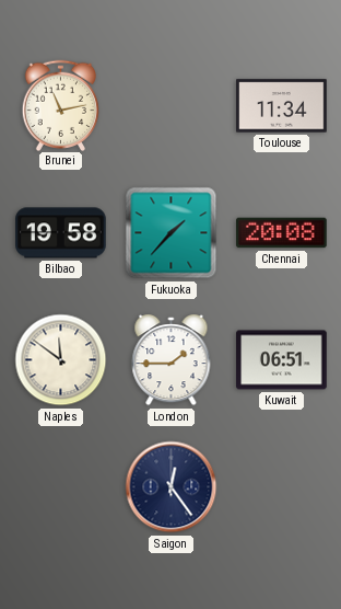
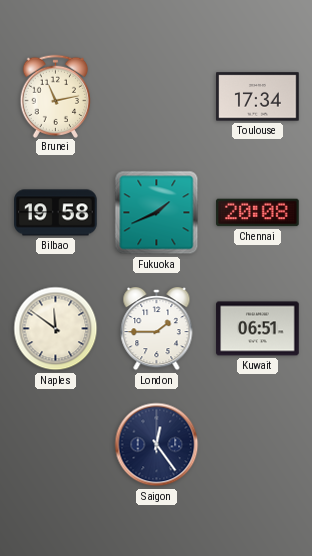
Toulouse: 11:34 -> 17:34
Fukuoka: 1:37 -> 1:41
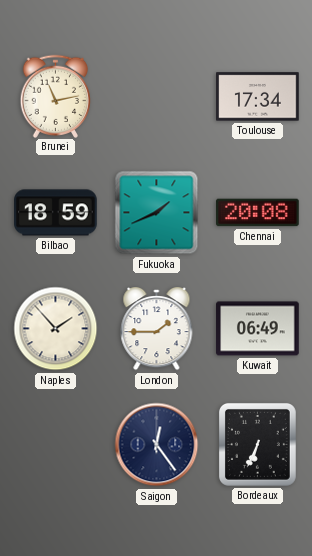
Bilbao: 19:58 -> 18:59
Naples: 11:51 -> 1:53
Kuwait: 06:51 -> 06:49
Bordeaux: none -> 6:34
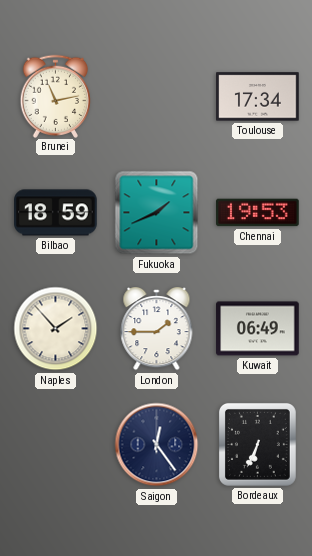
Chennai: 20:08 -> 19:53
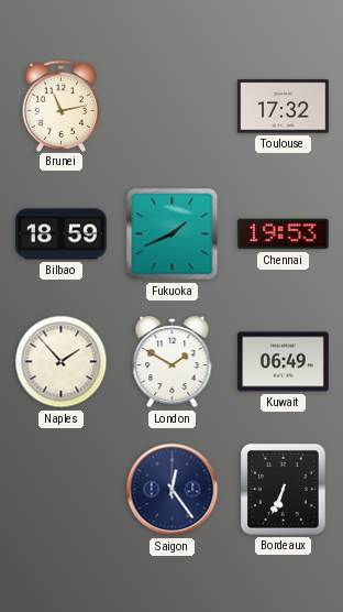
Toulouse: 17:34 -> 17:32
London: 1:45 -> 1:50
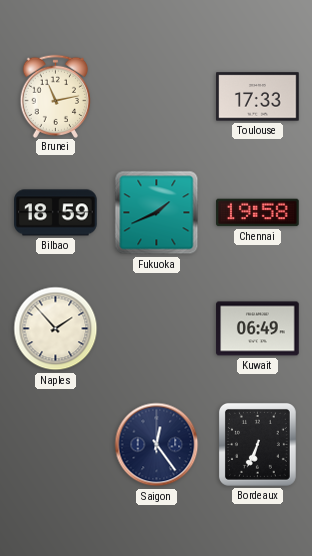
Toulouse: 17:32 -> 17:33
Chennai: 19:53 -> 19:58
London: 1:50 -> none
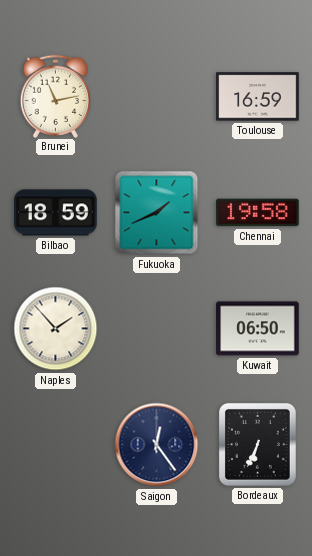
Toulouse: 17:33 -> 16:59
Kuwait: 06:49 -> 06:50
